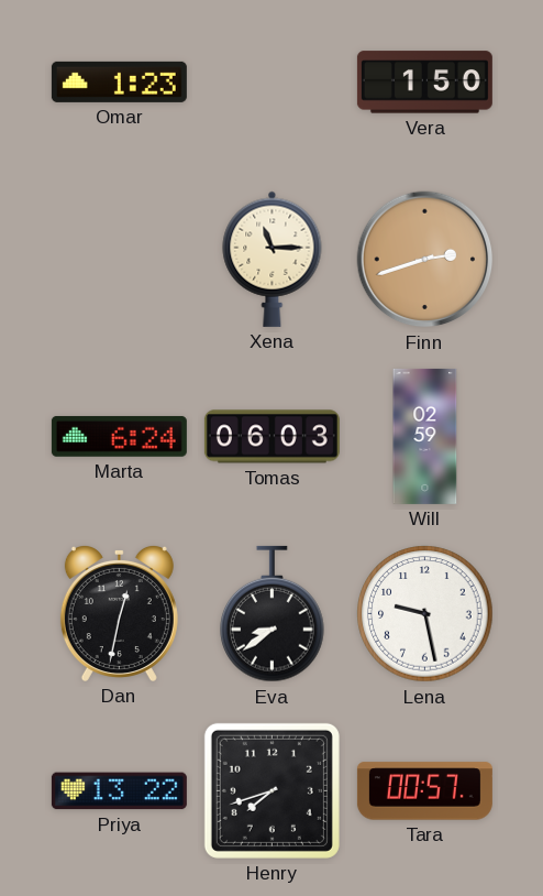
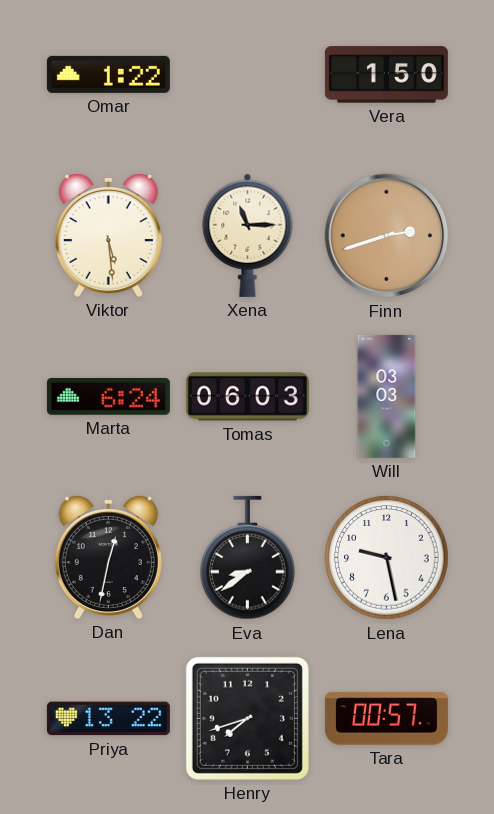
Omar: 1:23 -> 1:22
Viktor: none -> 5:29
Will: 02:59 -> 03:03
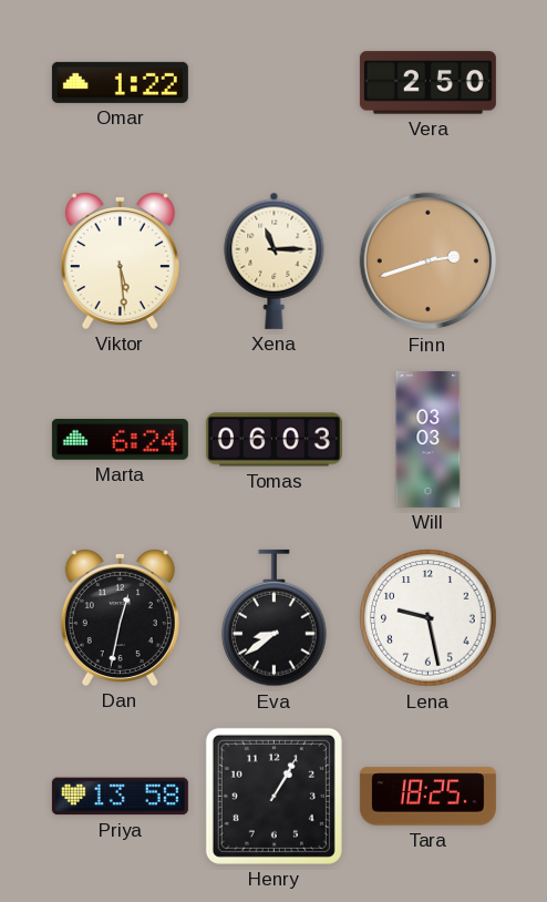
Vera: 1:50 -> 2:50
Priya: 13:22 -> 13:58
Henry: 7:42 -> 1:05
Tara: 00:57 -> 18:25
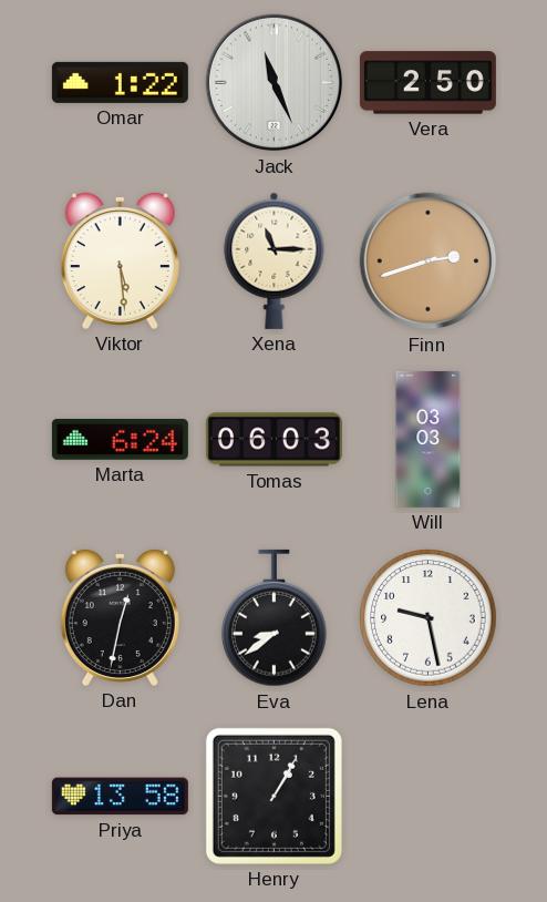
Jack: none -> 11:26
Tara: 18:25 -> none
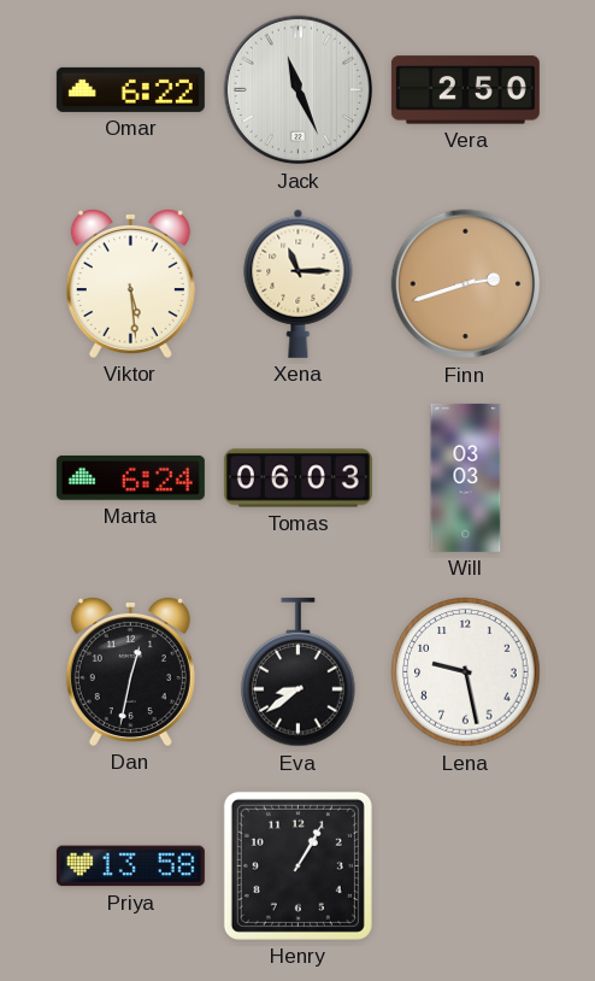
Omar: 1:22 -> 6:22
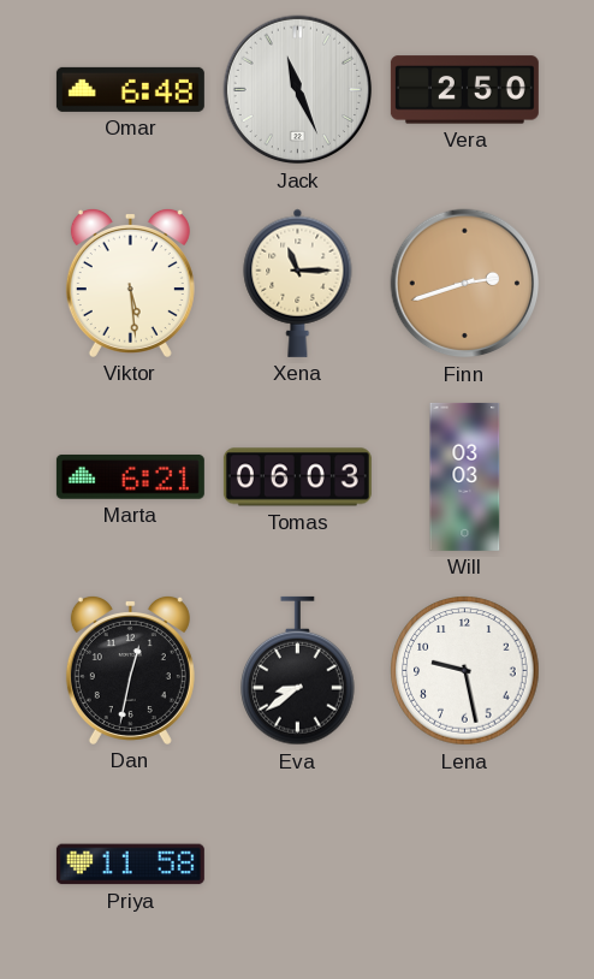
Omar: 6:22 -> 6:48
Marta: 6:24 -> 6:21
Priya: 13:58 -> 11:58
Henry: 1:05 -> none
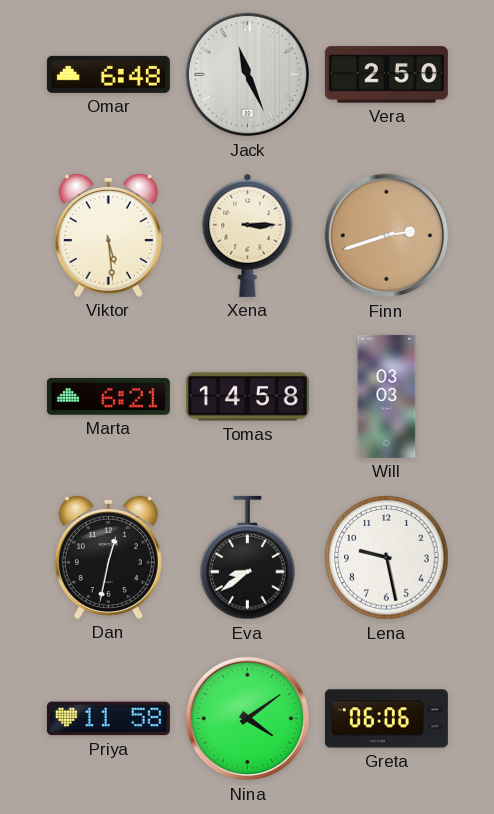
Xena: 11:15 -> 3:15
Tomas: 06:03 -> 14:58
Nina: none -> 4:09
Greta: none -> 06:06
